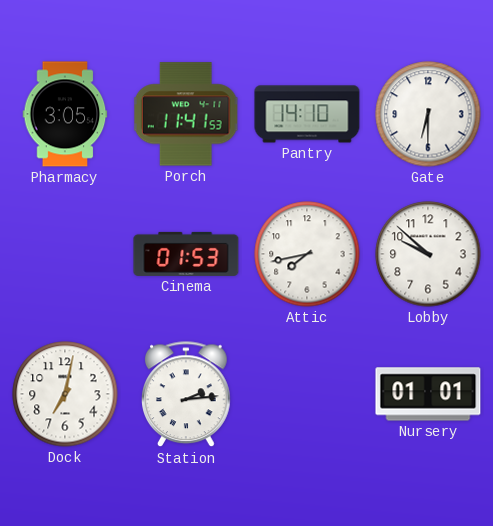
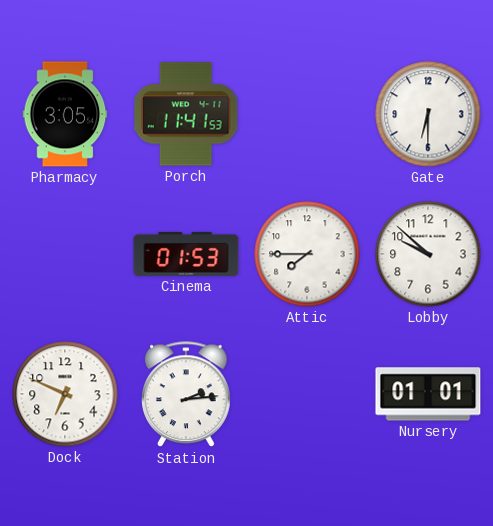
Pantry: 14:10 -> none
Attic: 7:43 -> 7:45
Dock: 7:02 -> 6:49
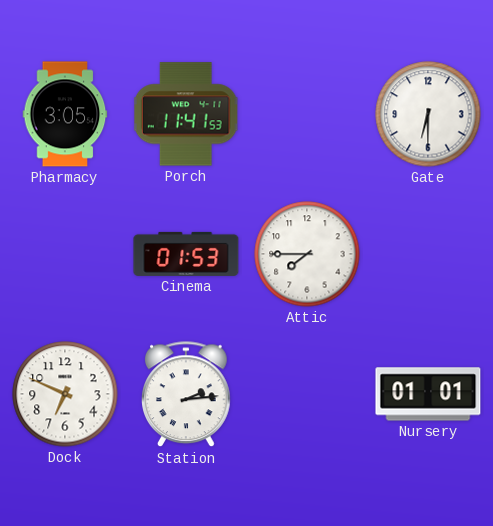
Lobby: 9:52 -> none
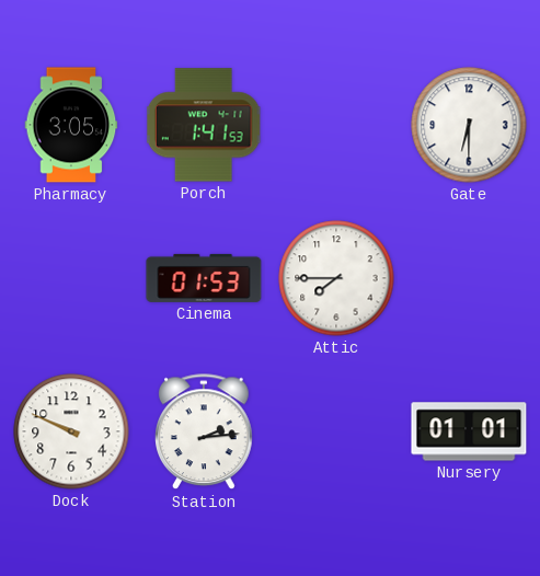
Porch: 11:41 -> 1:41
Dock: 6:49 -> 9:49
